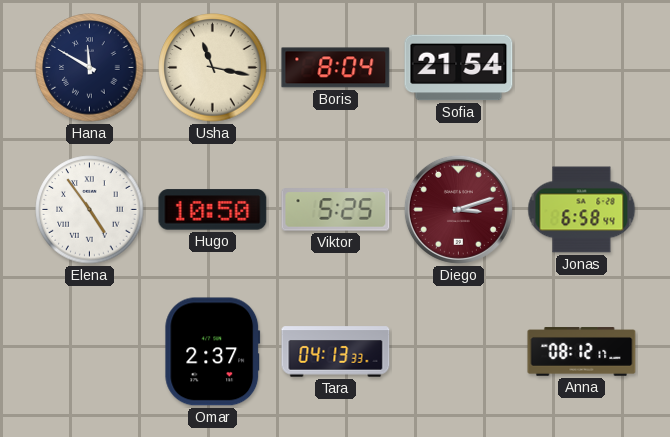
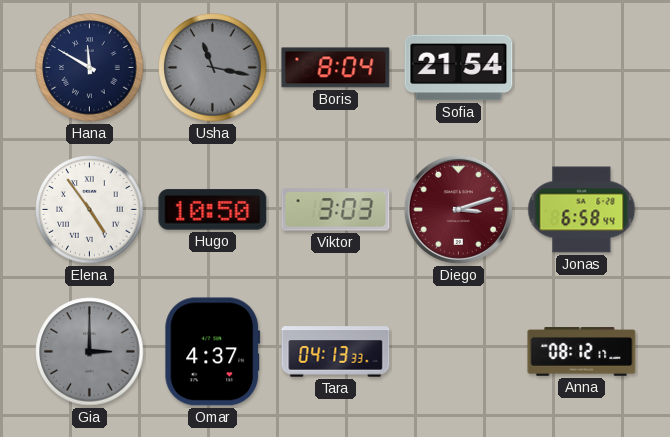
Usha dial: cream -> grey
Viktor: 5:25 -> 3:03
Gia: none -> 3:00
Omar: 2:37 -> 4:37
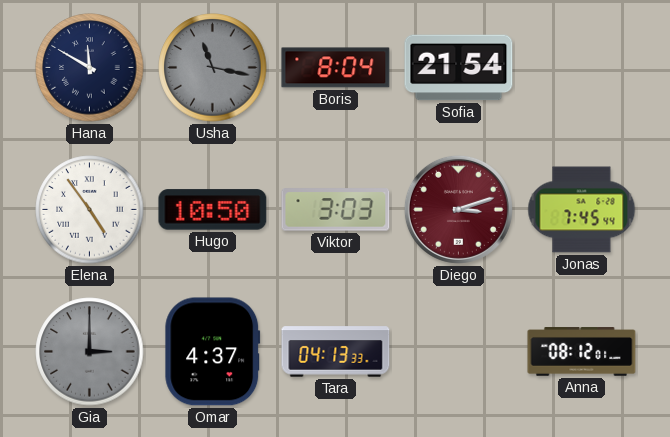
Jonas: 6:58 -> 7:45
Anna: 08:12:17 -> 08:12:01
